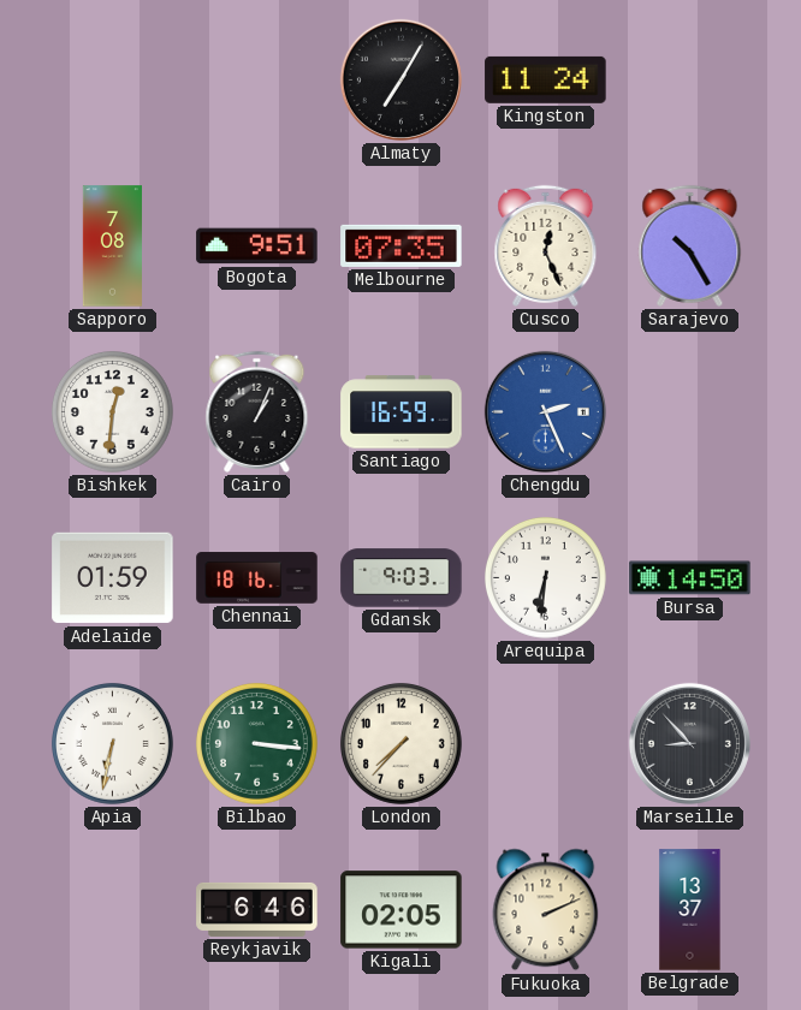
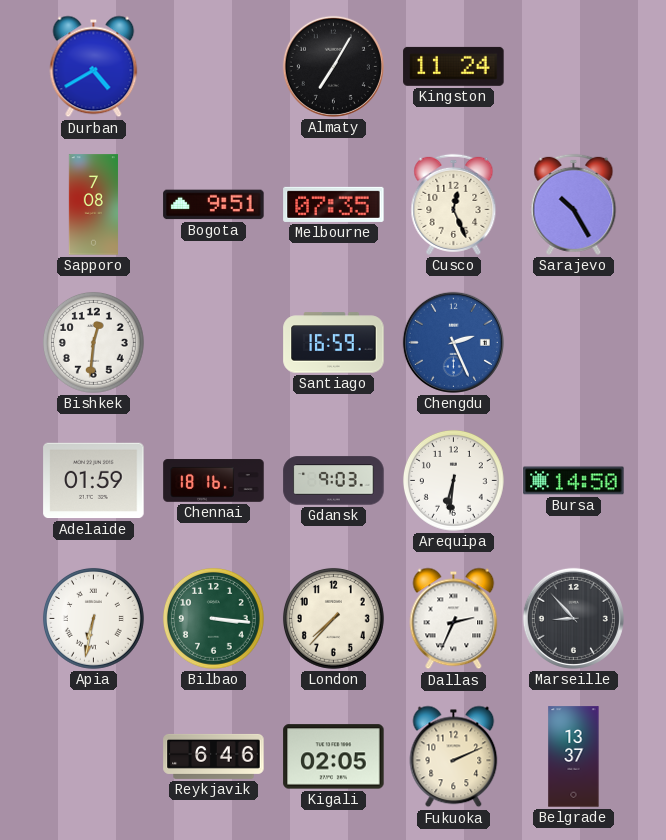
Durban: none -> 4:40
Cairo: 1:04 -> none
Dallas: none -> 2:34
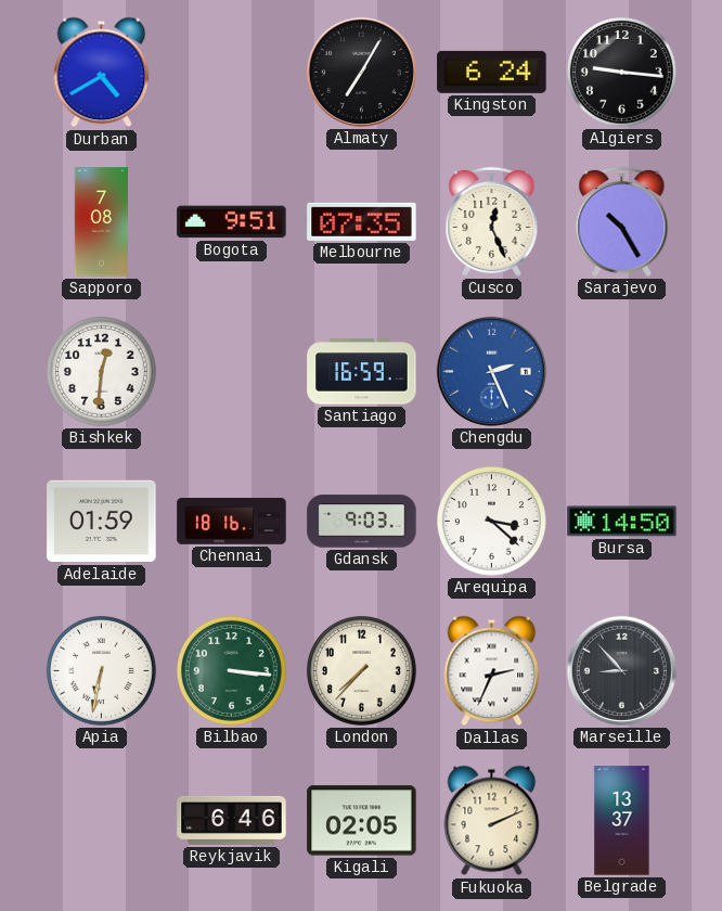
Kingston: 11:24 -> 6:24
Algiers: none -> 9:16
Arequipa: 6:31 -> 3:22
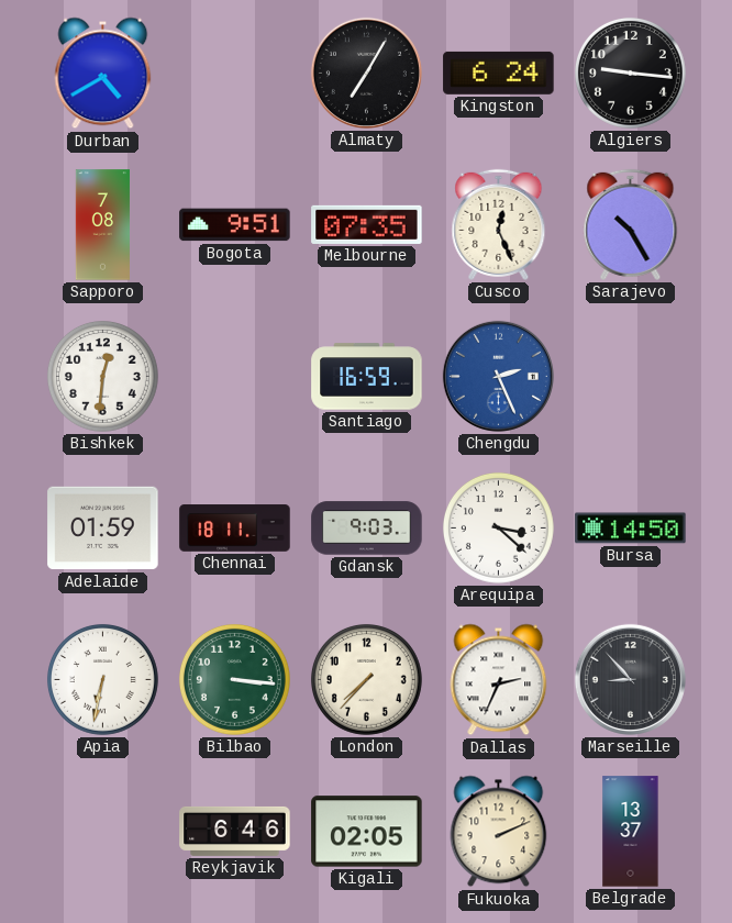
Chennai: 18:16 -> 18:11
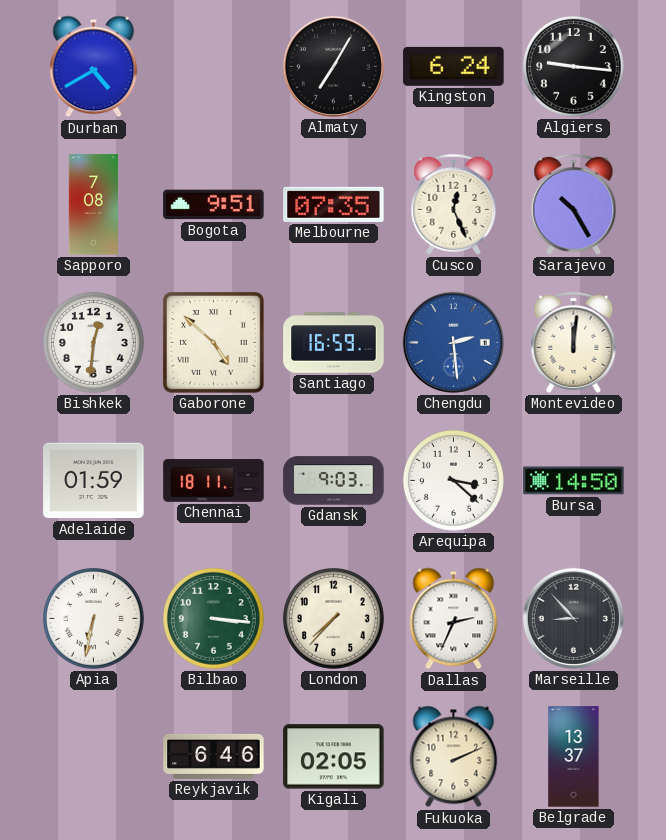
Gaborone: none -> 4:52
Chengdu: 2:26 -> 2:29
Montevideo: none -> 12:01
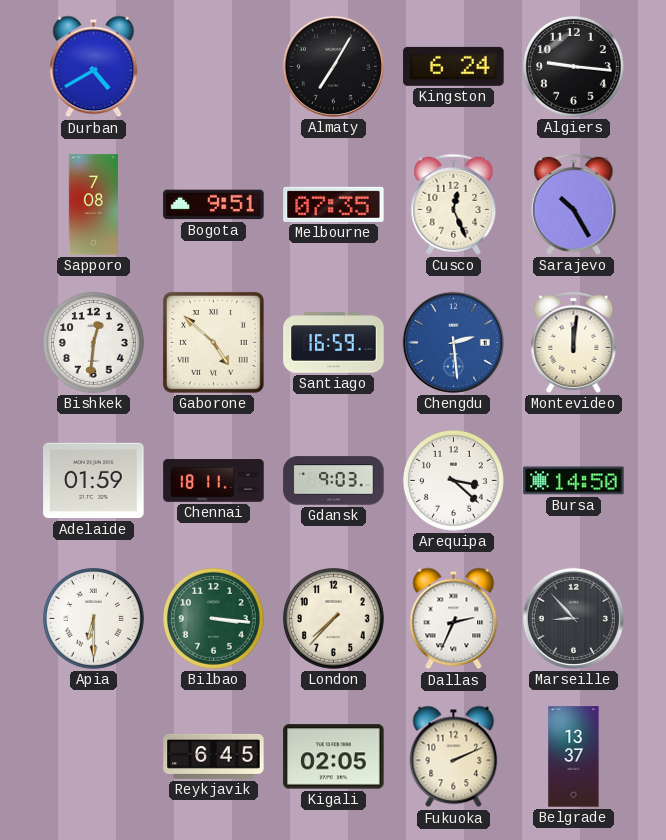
Apia: 6:32 -> 6:30
Reykjavik: 6:46 -> 6:45
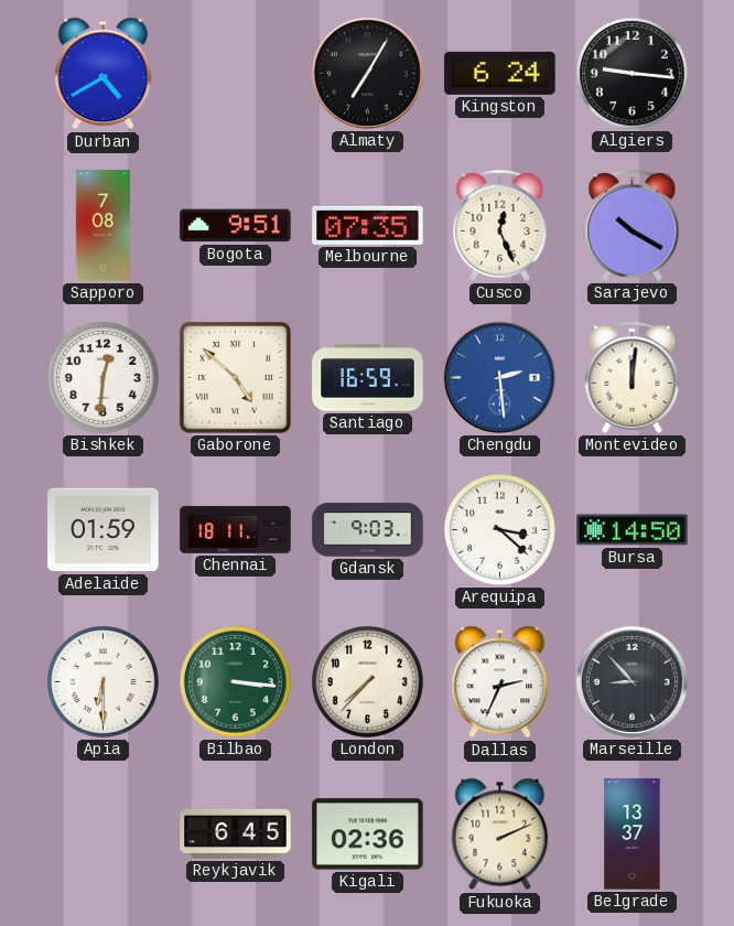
Sarajevo: 10:25 -> 10:20
Kigali: 02:05 -> 02:36
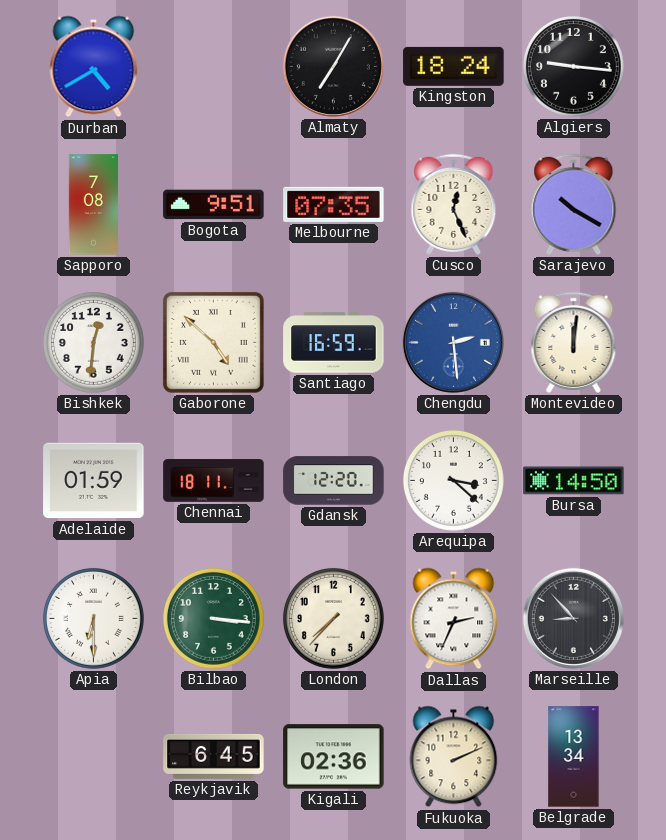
Kingston: 6:24 -> 18:24
Gdansk: 9:03 -> 12:20
Belgrade: 13:37 -> 13:34
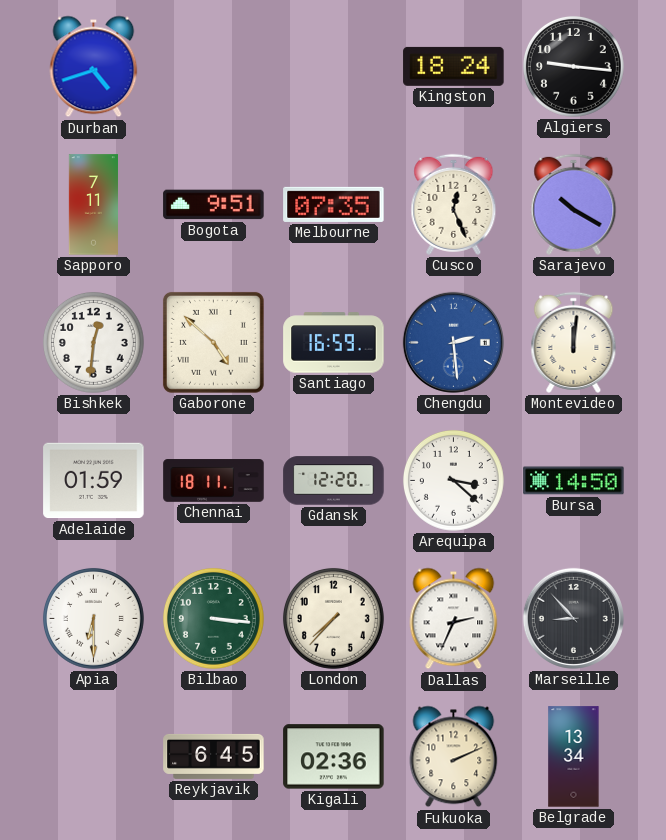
Durban: 4:40 -> 4:42
Almaty: 7:05 -> none
Sapporo: 7:08 -> 7:11
